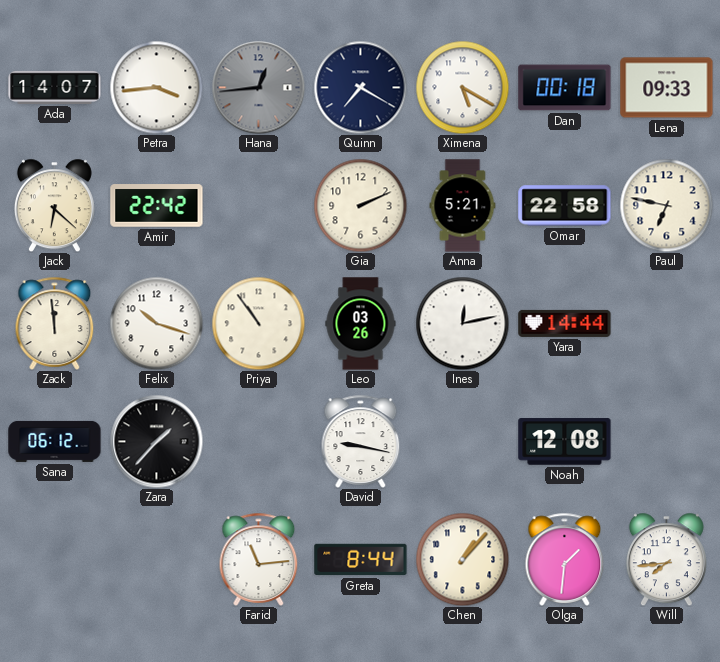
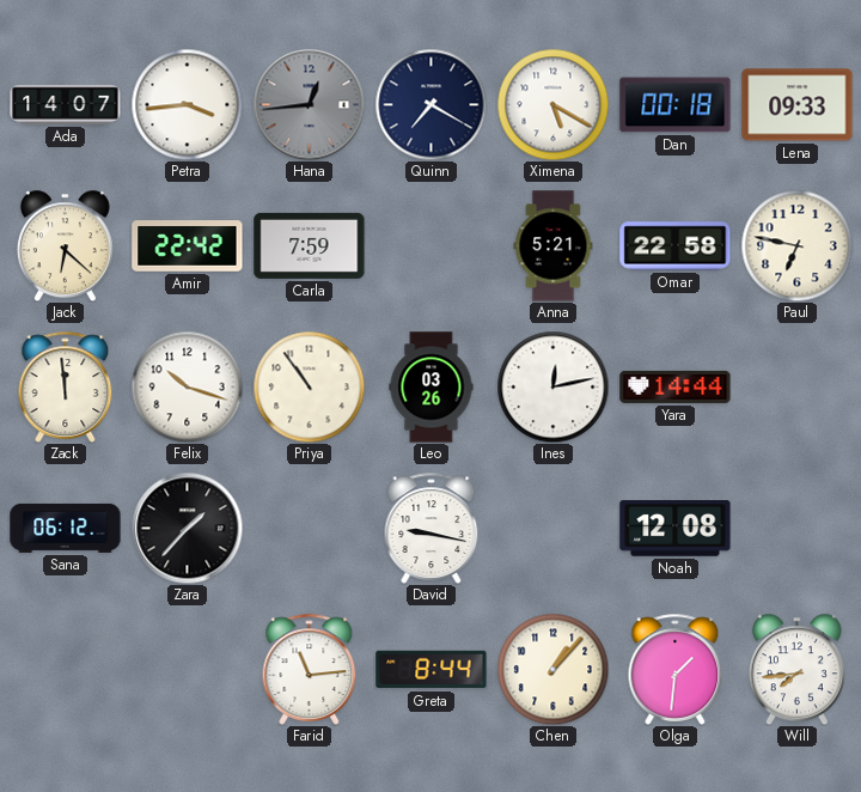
Carla: none -> 7:59
Gia: 2:11 -> none
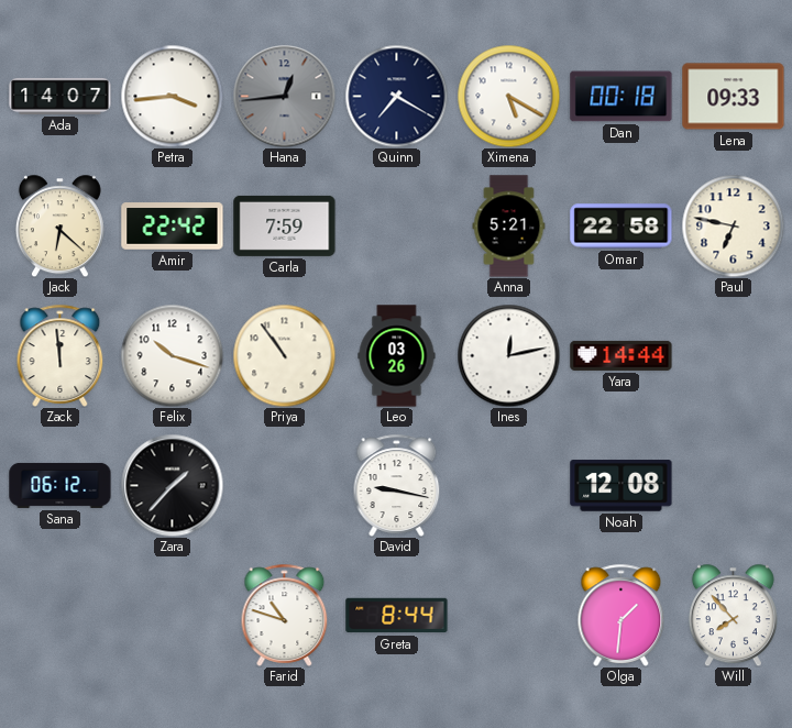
Farid: 11:14 -> 10:48
Chen: 1:07 -> none
Will: 7:44 -> 7:53
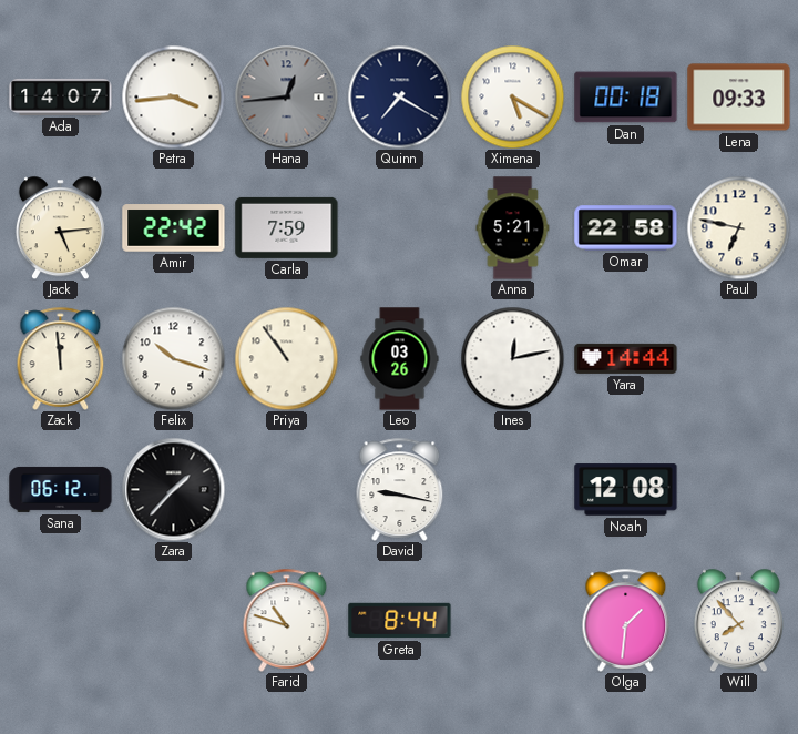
Jack: 6:22 -> 5:14
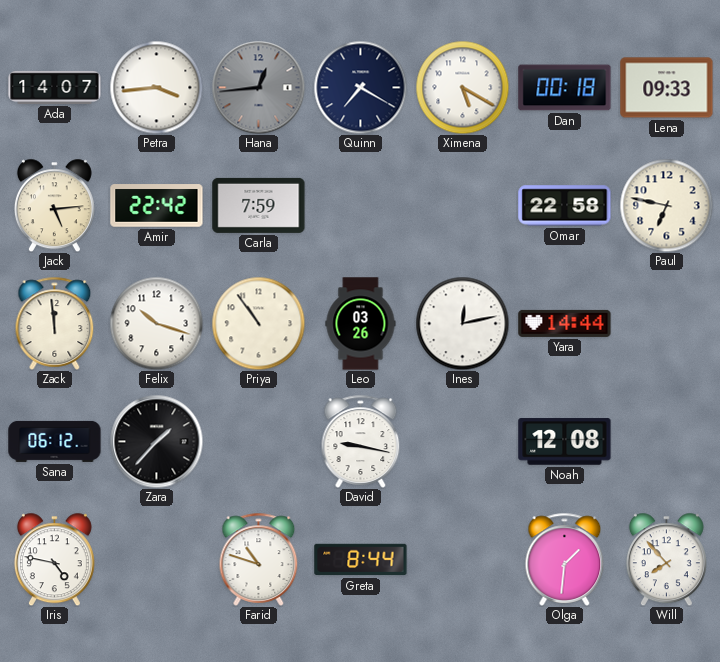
Anna: 5:21 -> none
Iris: none -> 4:47
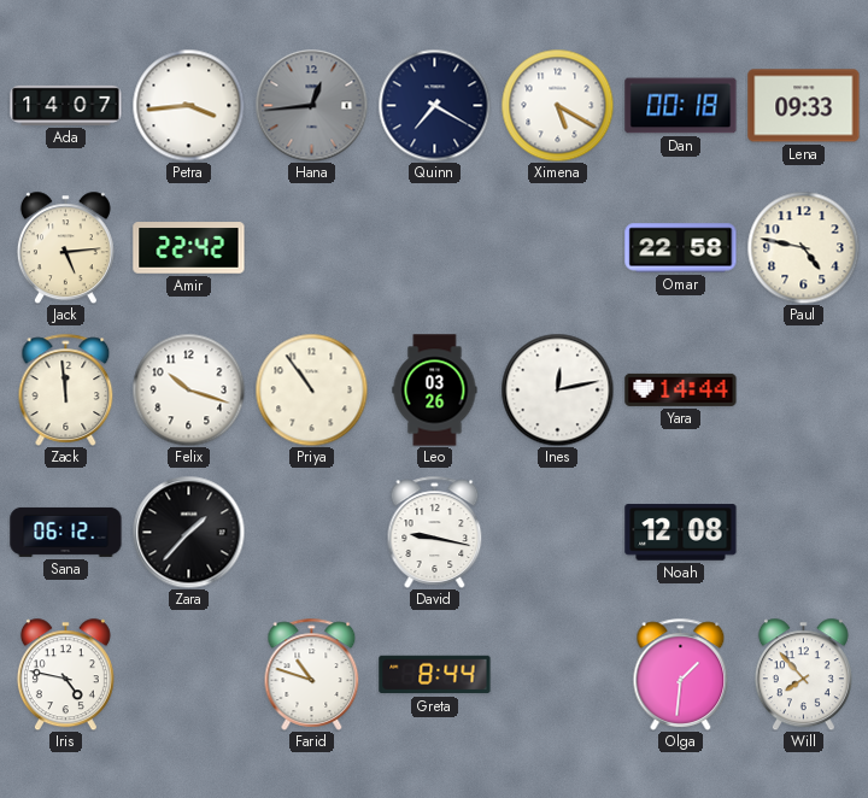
Carla: 7:59 -> none
Paul: 6:47 -> 4:47
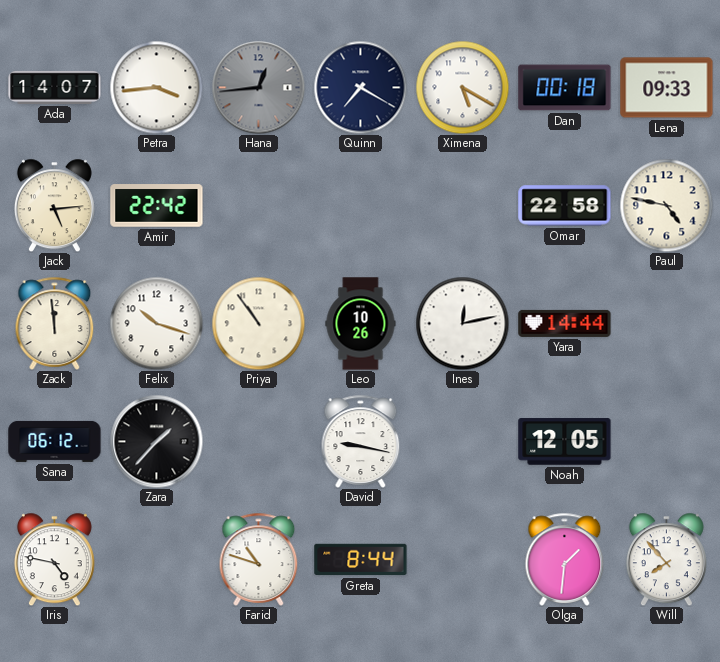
Leo: 03:26 -> 10:26
Noah: 12:08 -> 12:05
